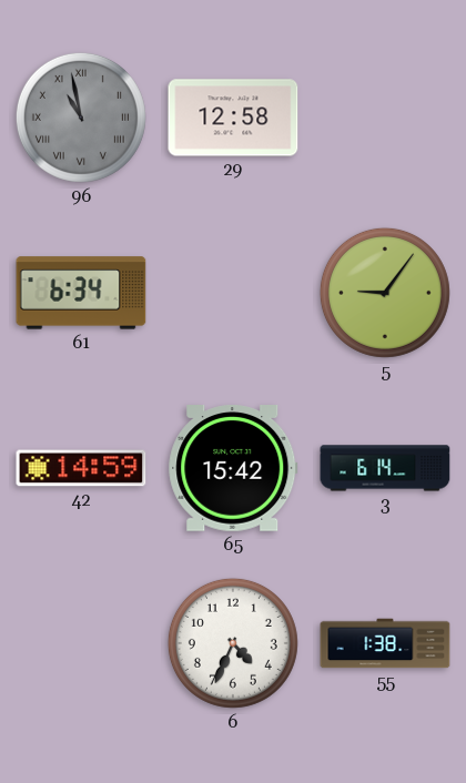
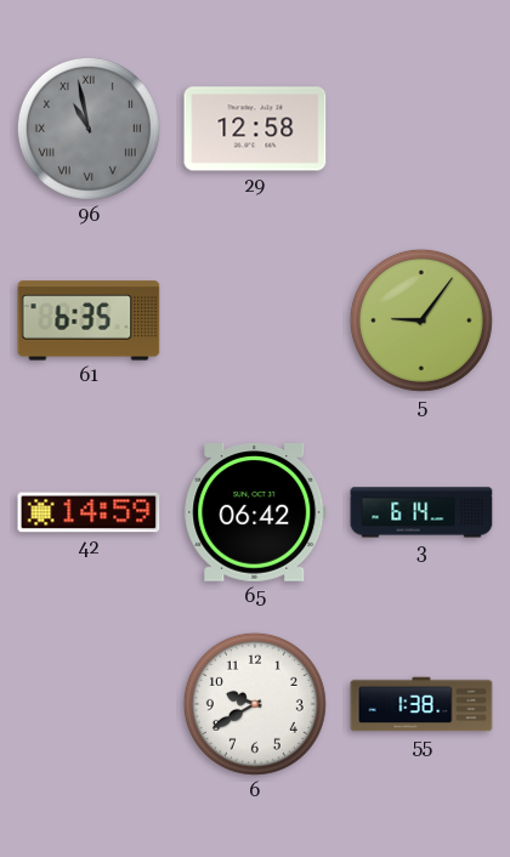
61: 6:34 -> 6:35
65: 15:42 -> 06:42
6: 4:34 -> 9:40
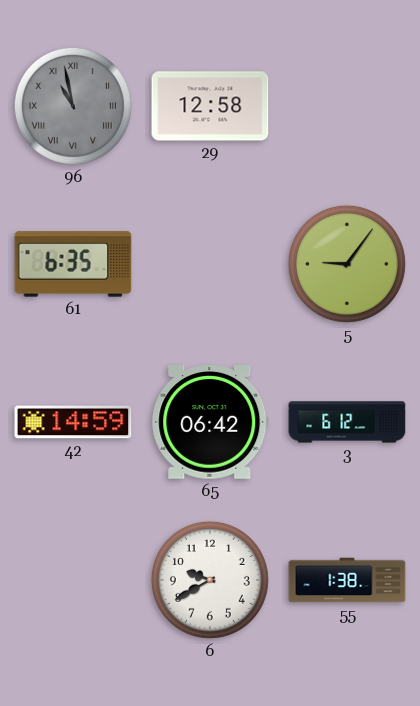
3: 6:14 -> 6:12
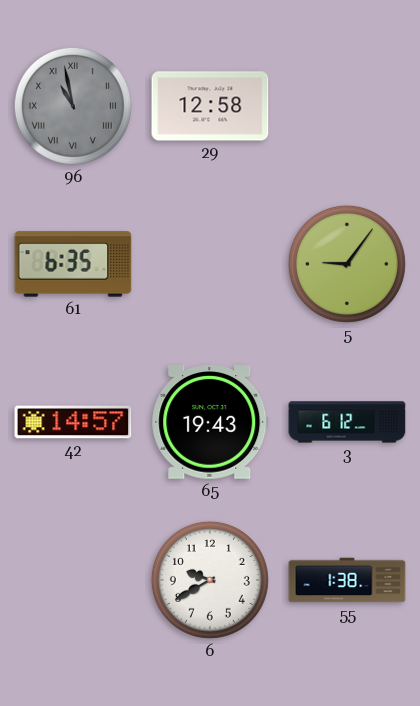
42: 14:59 -> 14:57
65: 06:42 -> 19:43
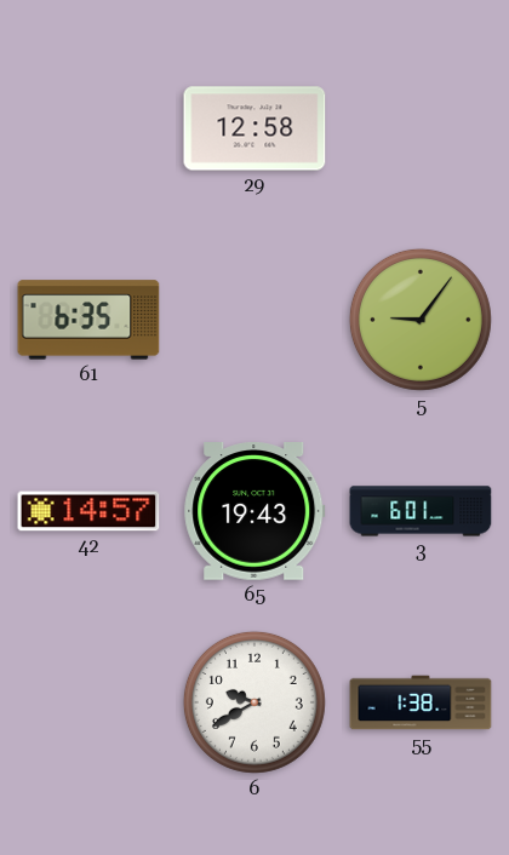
96: 10:58 -> none
3: 6:12 -> 6:01
